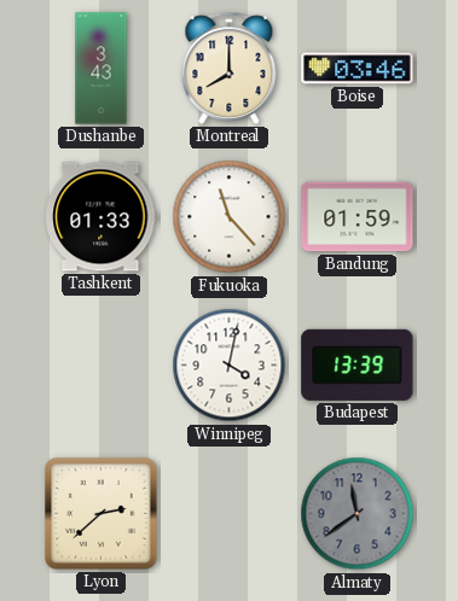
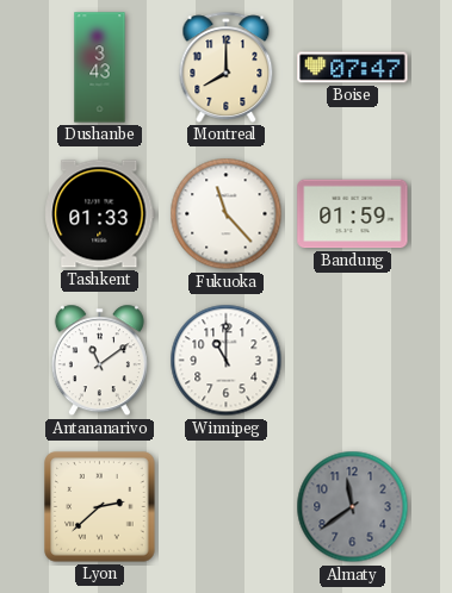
Boise: 03:46 -> 07:47
Antananarivo: none -> 11:09
Winnipeg: 4:02 -> 11:00
Budapest: 13:39 -> none
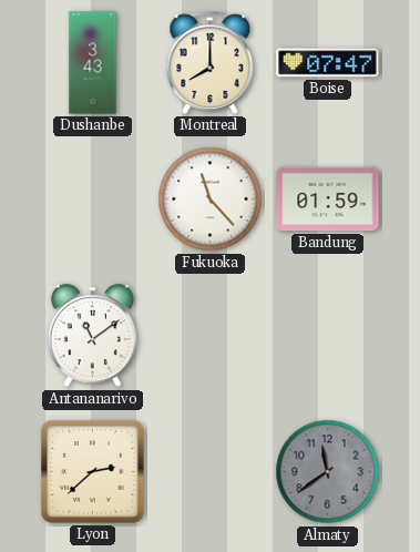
Tashkent: 01:33 -> none
Winnipeg: 11:00 -> none
